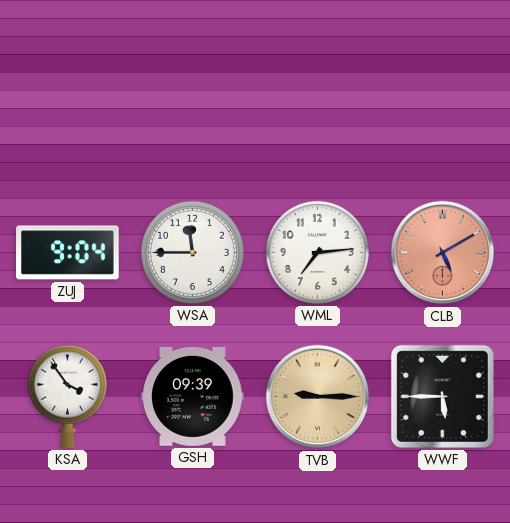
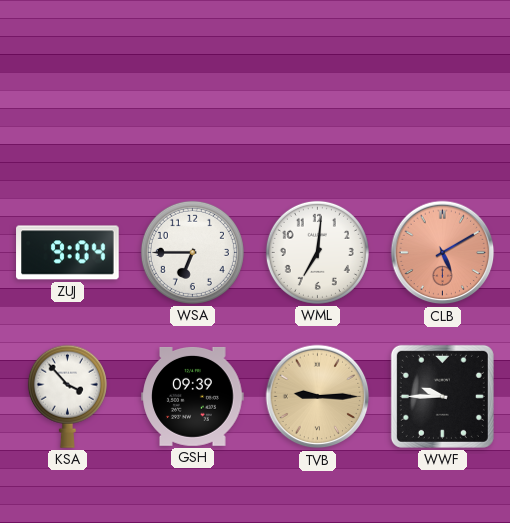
WSA: 11:45 -> 6:45
WML: 7:14 -> 7:01
KSA: 3:54 -> 3:53
WWF: 5:45 -> 9:45
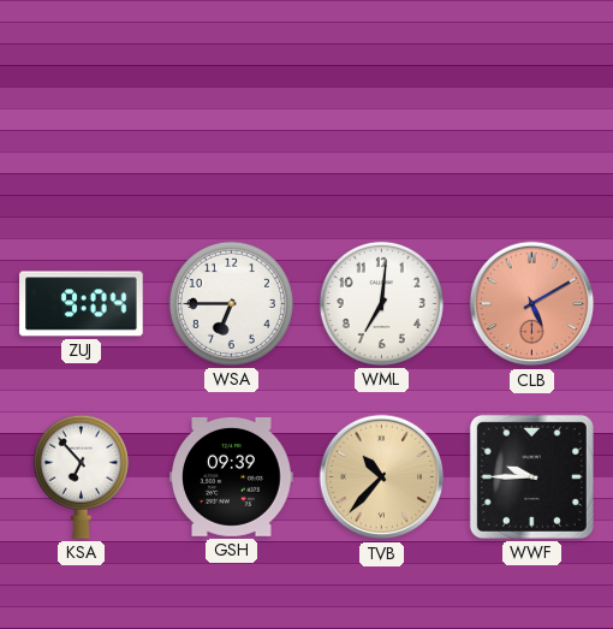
KSA: 3:53 -> 6:53
TVB: 9:15 -> 10:37
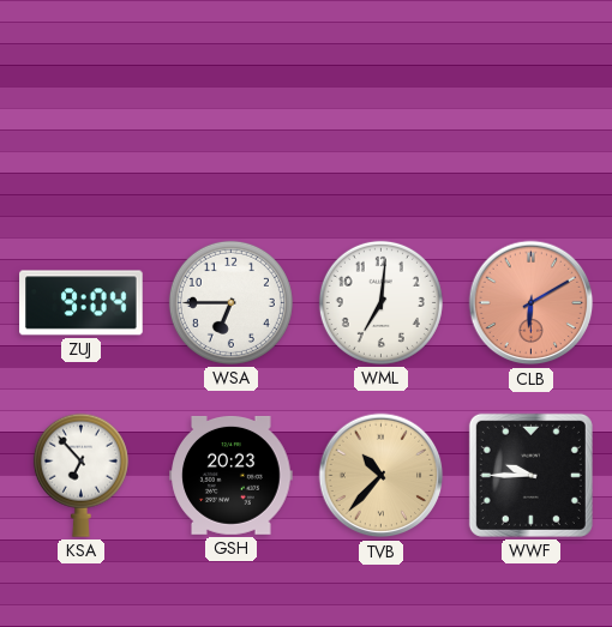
CLB: 5:10 -> 6:10
GSH: 09:39 -> 20:23
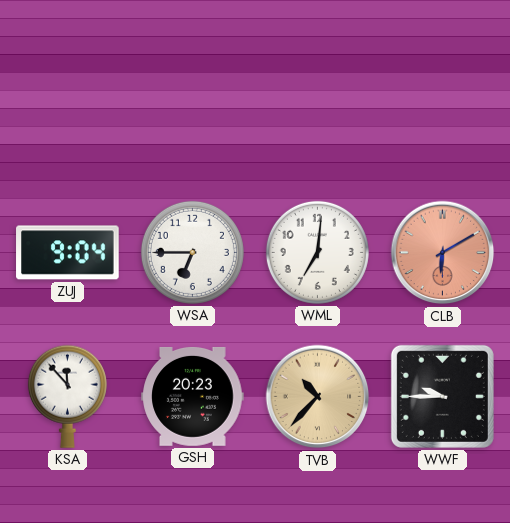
KSA: 6:53 -> 11:53
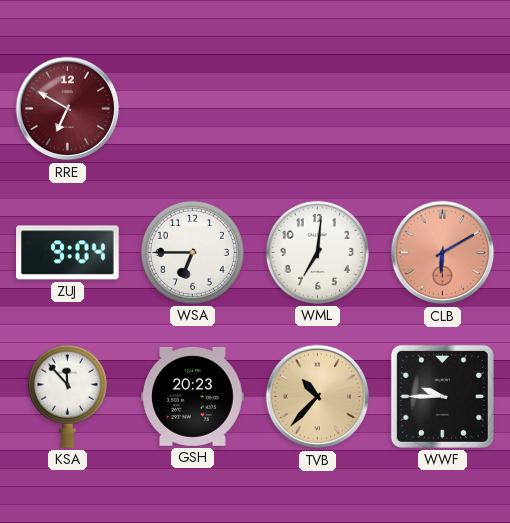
RRE: none -> 6:50
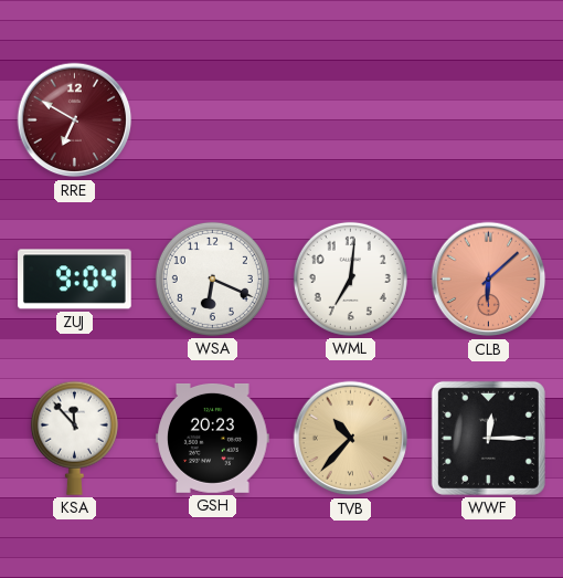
WSA: 6:45 -> 6:19
CLB: 6:10 -> 6:08
WWF: 9:45 -> 12:15
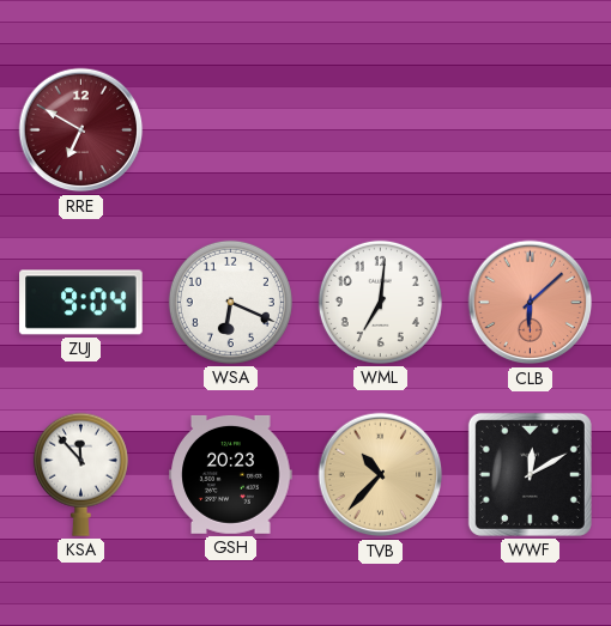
WWF: 12:15 -> 12:10
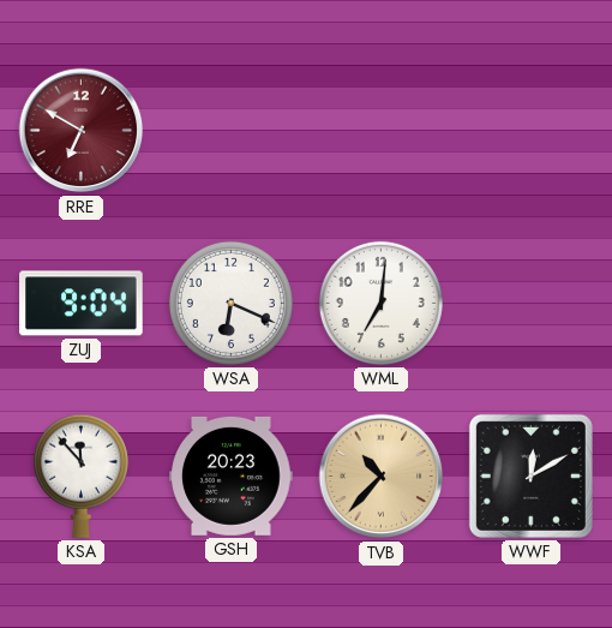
CLB: 6:08 -> none
